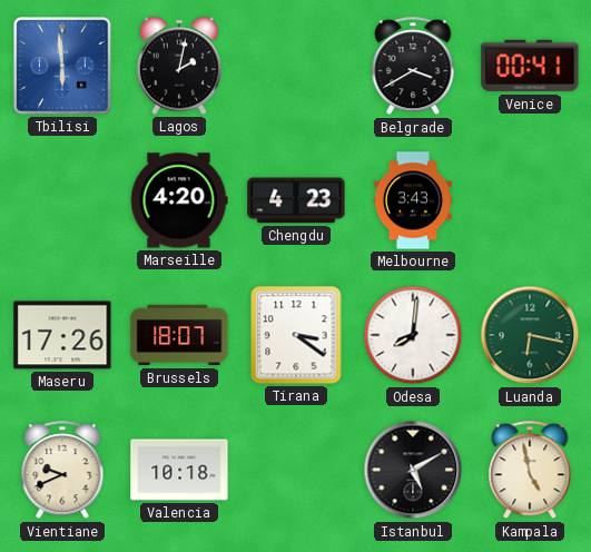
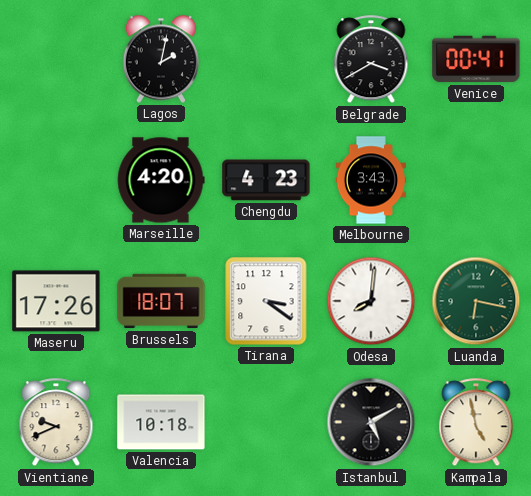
Tbilisi: 5:59 -> none
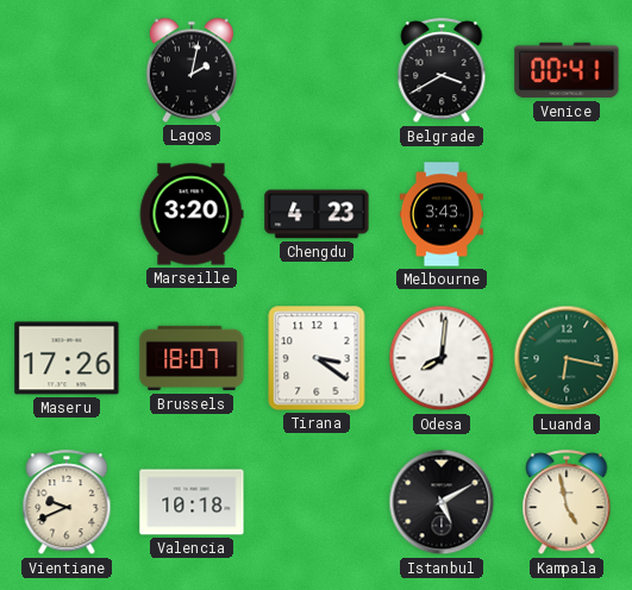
Marseille: 4:20 -> 3:20
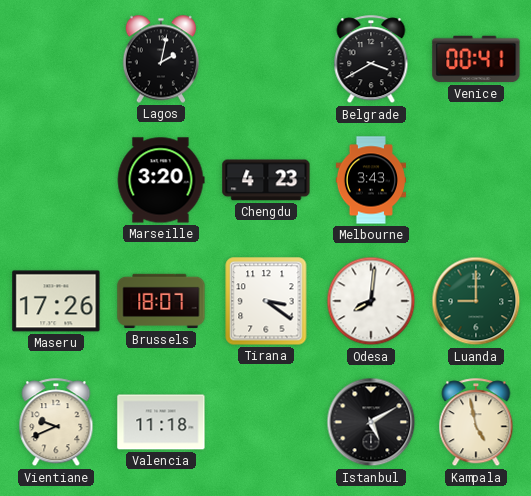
Luanda: 6:17 -> 9:00
Valencia: 10:18 -> 11:18
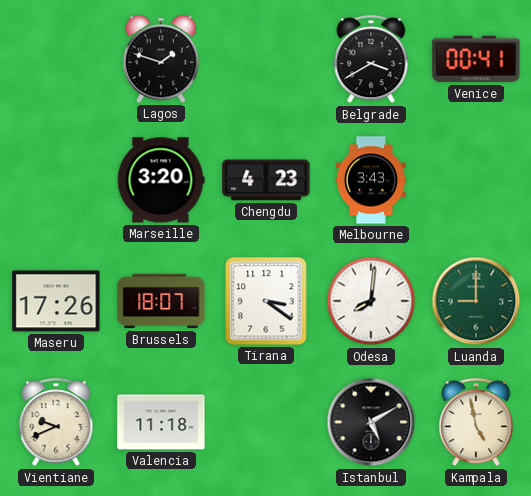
Lagos: 2:02 -> 1:48
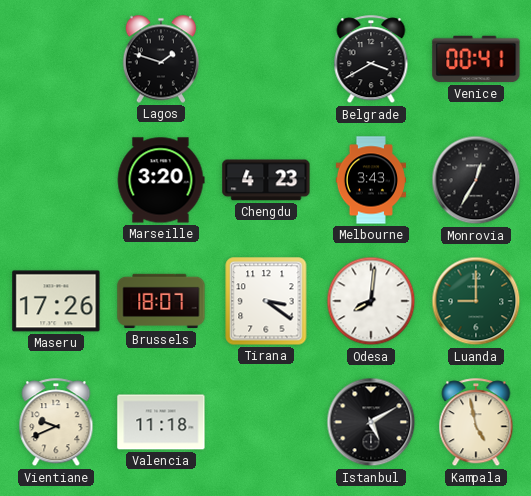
Monrovia: none -> 12:35
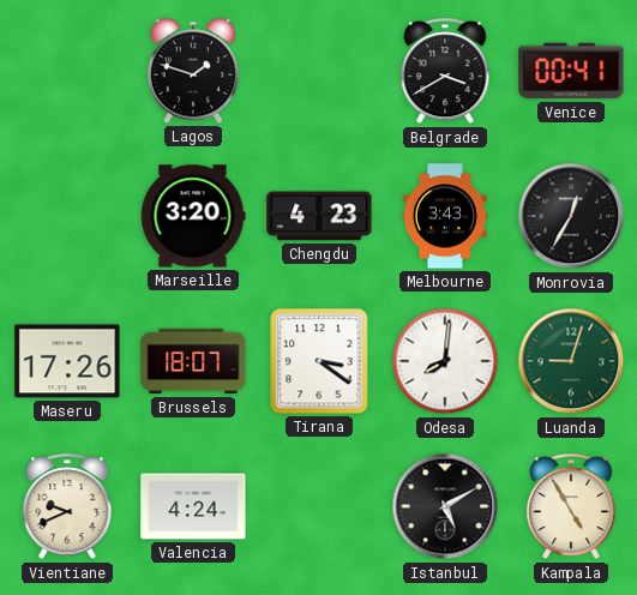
Luanda: 9:00 -> 9:03
Valencia: 11:18 -> 4:24
Kampala: 4:58 -> 4:55
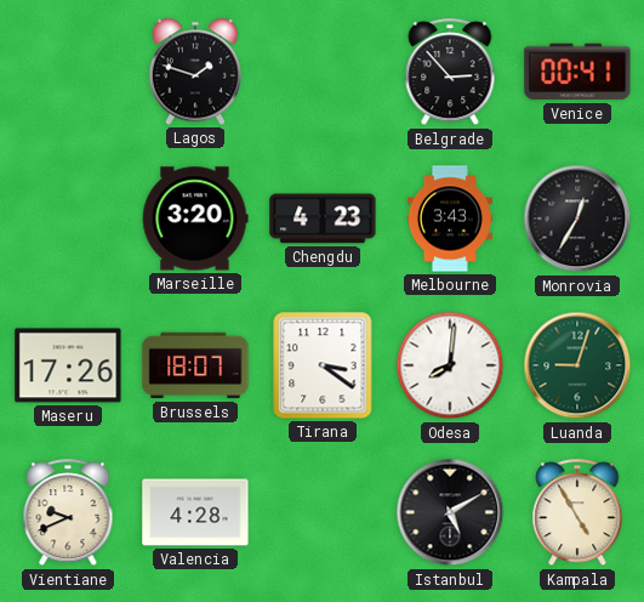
Belgrade: 3:40 -> 2:53
Valencia: 4:24 -> 4:28
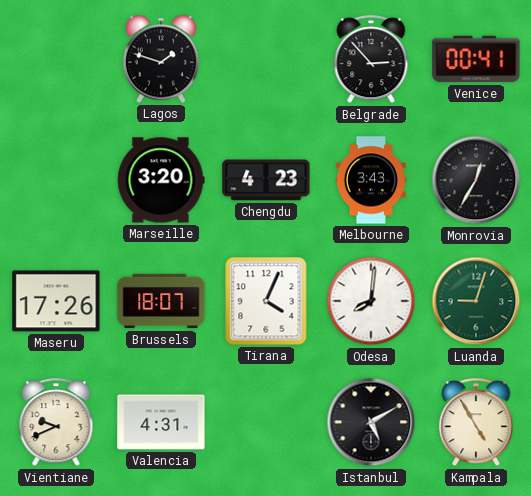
Tirana: 3:21 -> 4:04
Valencia: 4:28 -> 4:31
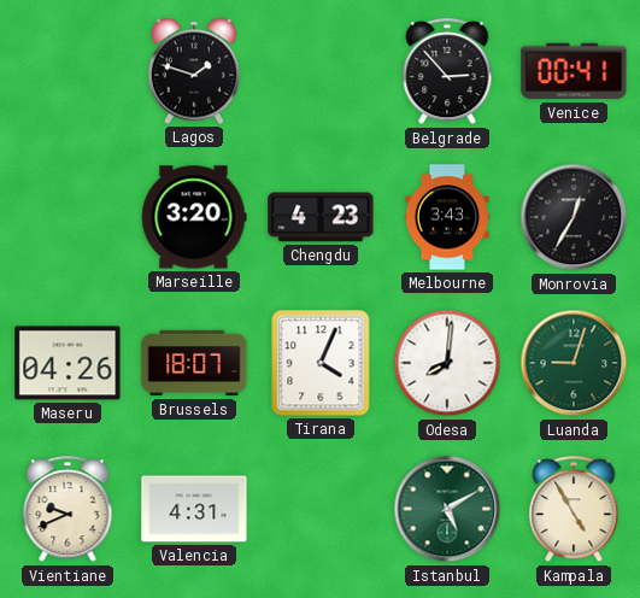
Maseru: 17:26 -> 04:26
Istanbul dial: black -> green
